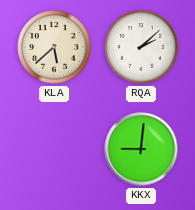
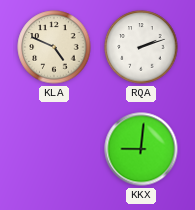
KLA: 5:38 -> 4:49
RQA: 2:08 -> 2:12
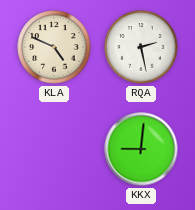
RQA: 2:12 -> 2:28
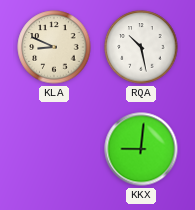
KLA: 4:49 -> 8:49
RQA: 2:28 -> 10:28
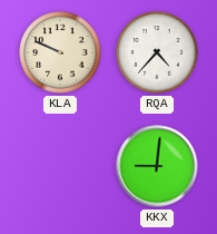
KLA: 8:49 -> 9:49
RQA: 10:28 -> 4:37
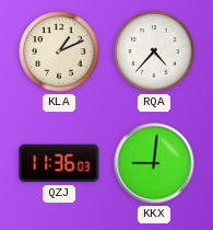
KLA: 9:49 -> 1:11
QZJ: none -> 11:36
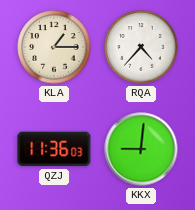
KLA: 1:11 -> 1:15
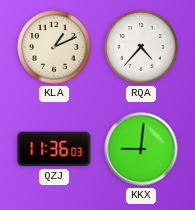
KLA: 1:15 -> 1:11
